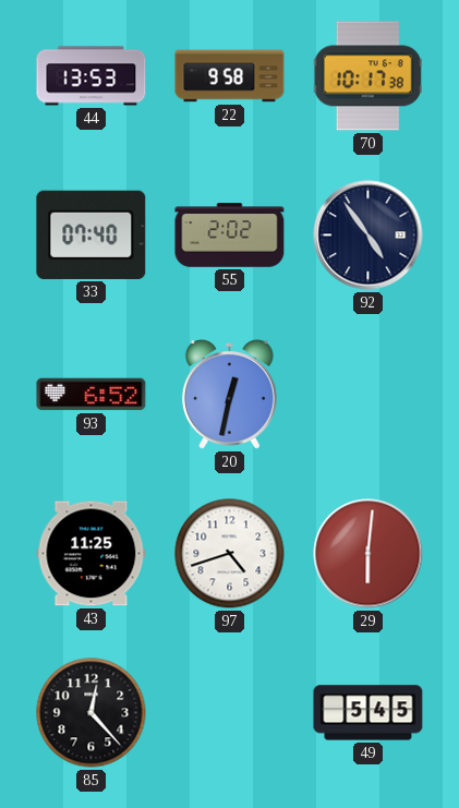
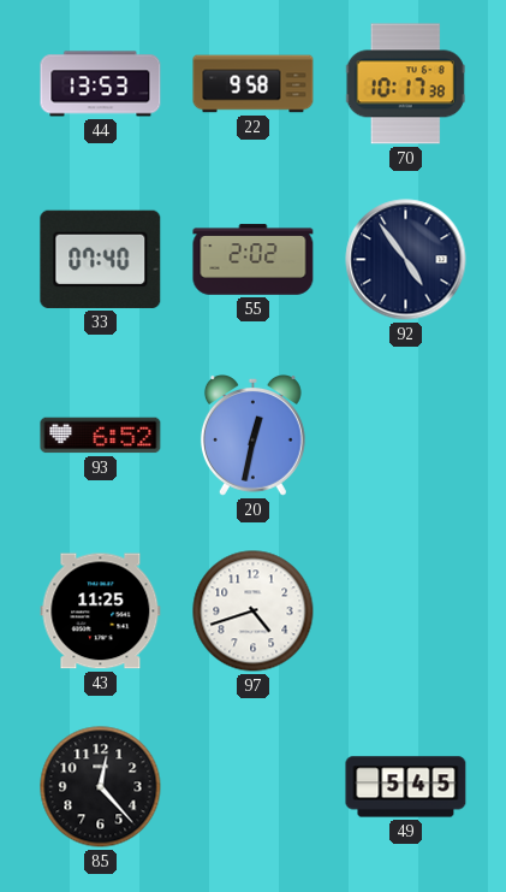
29: 6:01 -> none
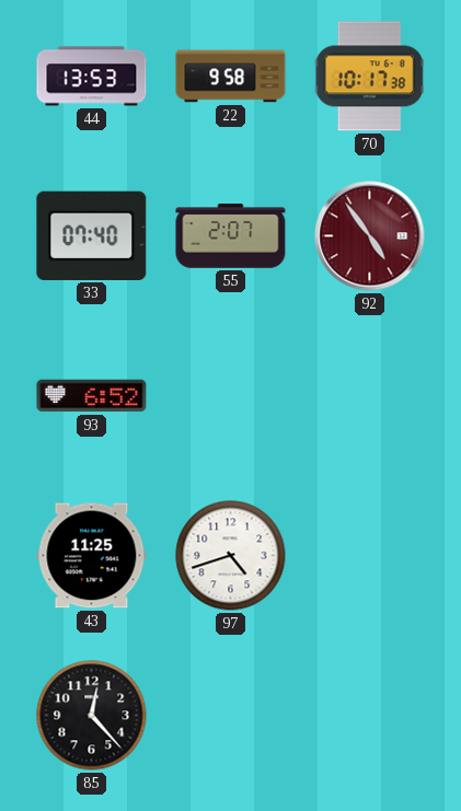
55: 2:02 -> 2:07
92 dial: navy -> burgundy
20: 12:32 -> none
49: 5:45 -> none
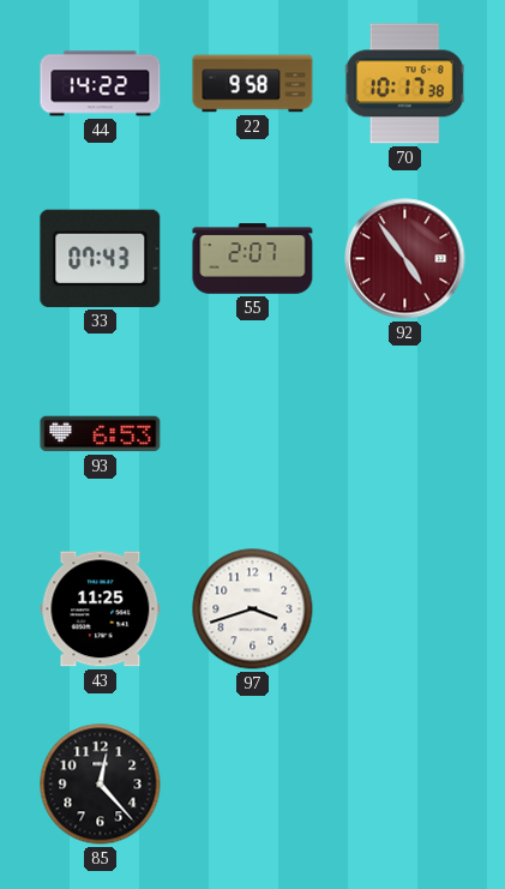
44: 13:53 -> 14:22
33: 07:40 -> 07:43
93: 6:52 -> 6:53
97: 4:42 -> 3:42
